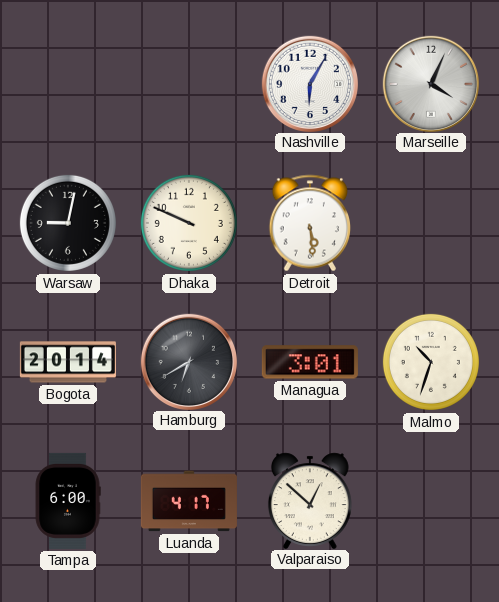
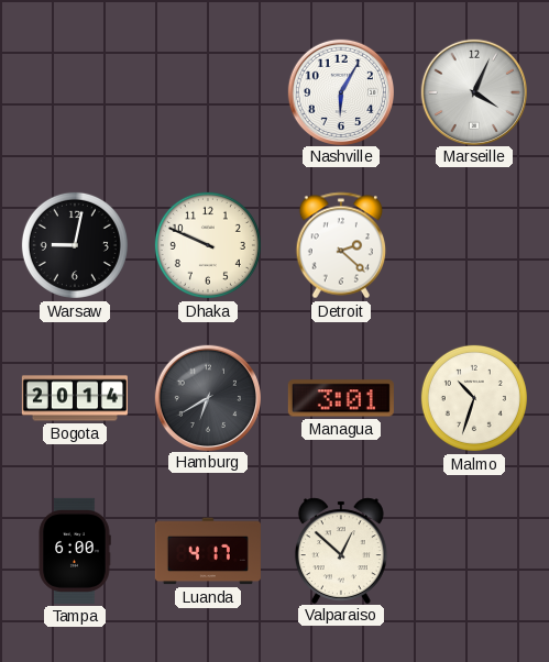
Detroit: 5:29 -> 2:22
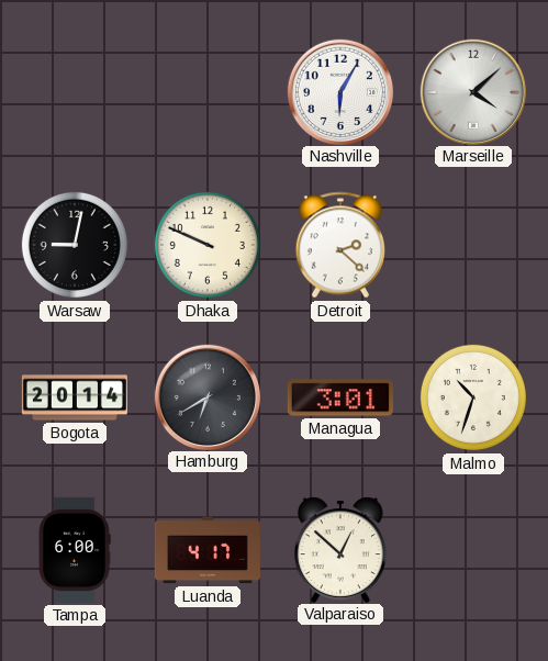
Marseille: 4:04 -> 4:08
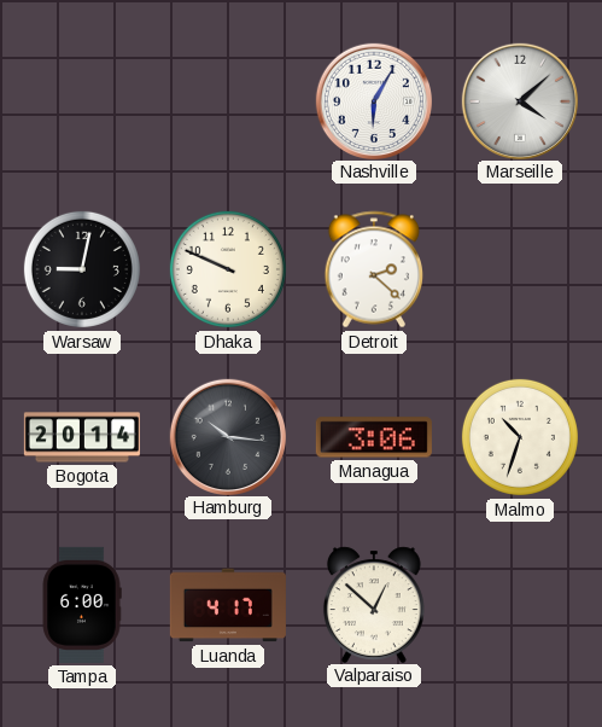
Hamburg: 6:40 -> 10:16
Managua: 3:01 -> 3:06
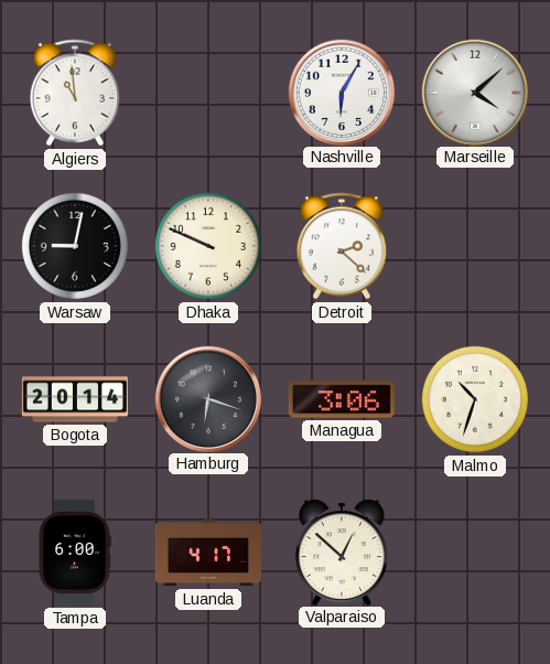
Algiers: none -> 10:59
Hamburg: 10:16 -> 6:18
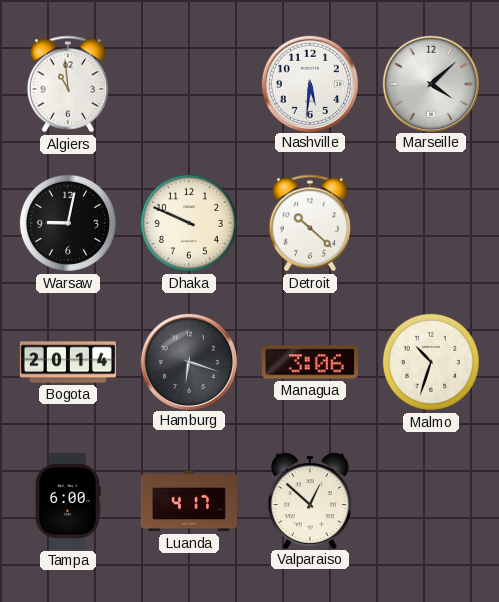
Nashville: 6:05 -> 5:31
Detroit: 2:22 -> 10:22
